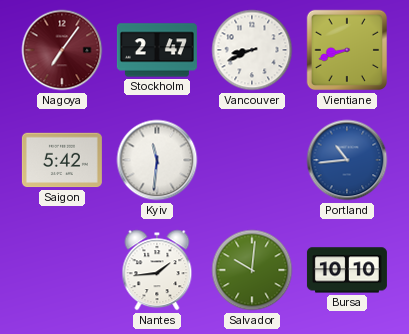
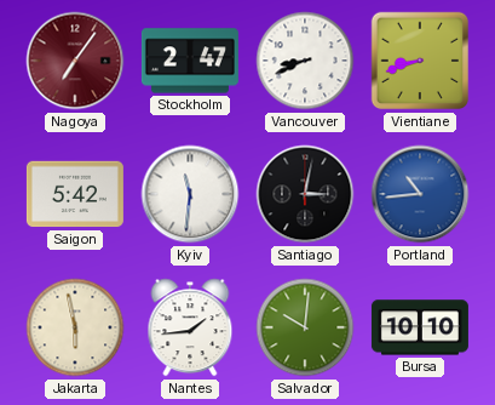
Santiago: none -> 3:02
Jakarta: none -> 5:58
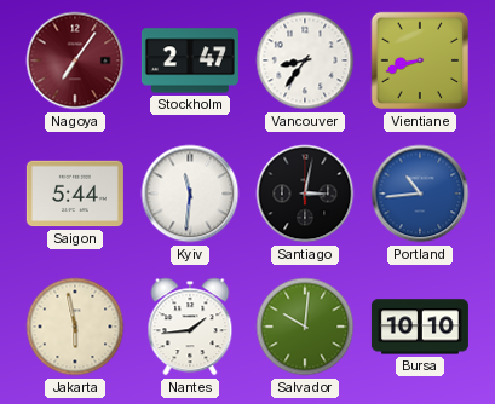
Vancouver: 8:41 -> 8:36
Saigon: 5:42 -> 5:44
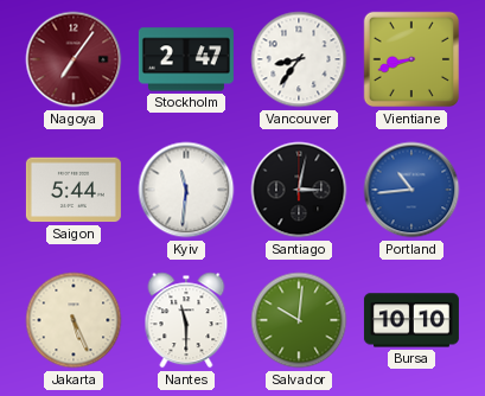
Jakarta: 5:58 -> 5:26
Nantes: 1:44 -> 11:30
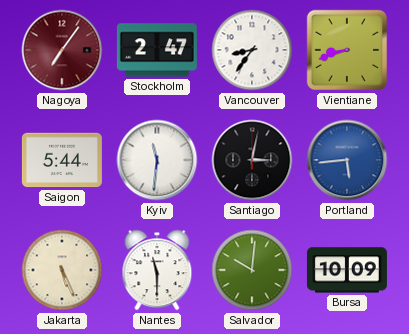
Portland: 10:44 -> 5:44
Bursa: 10:10 -> 10:09
